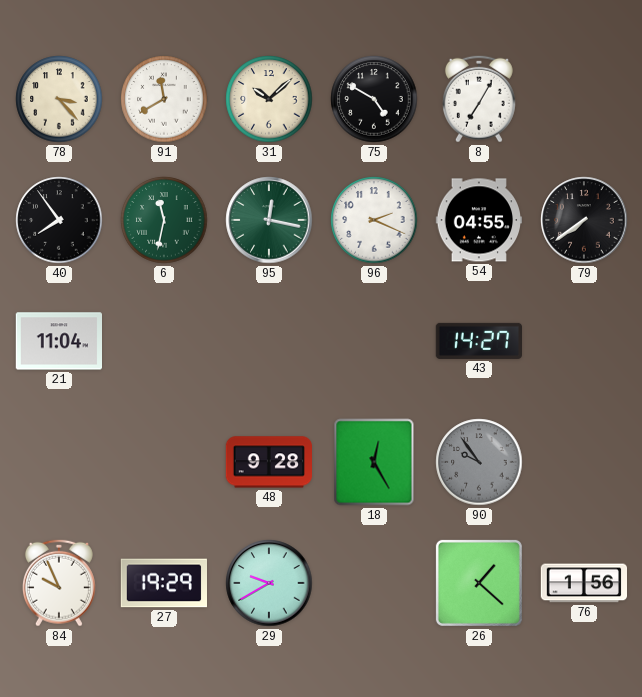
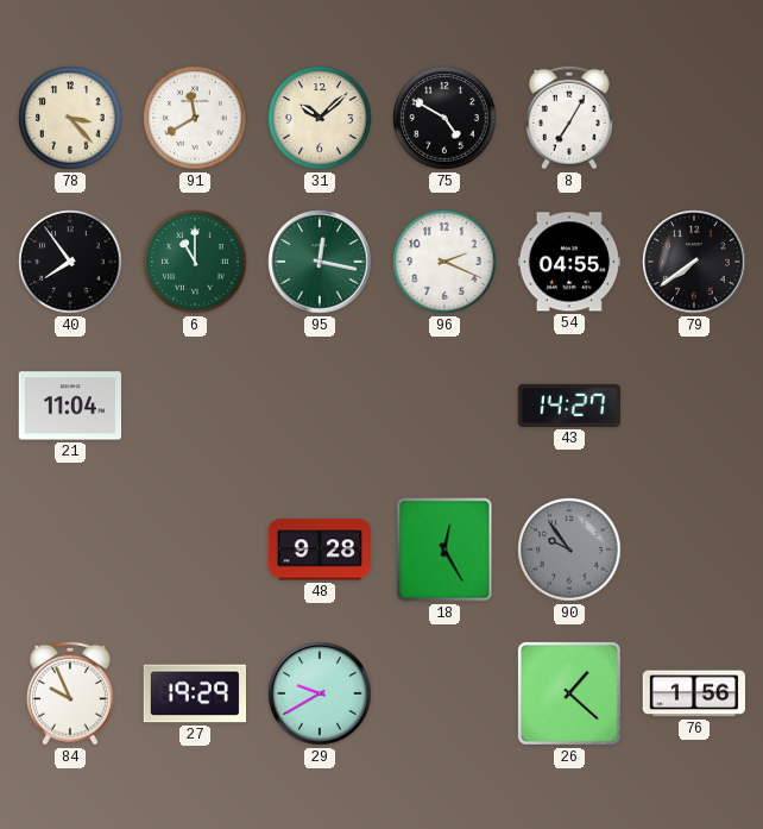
6: 11:32 -> 11:00
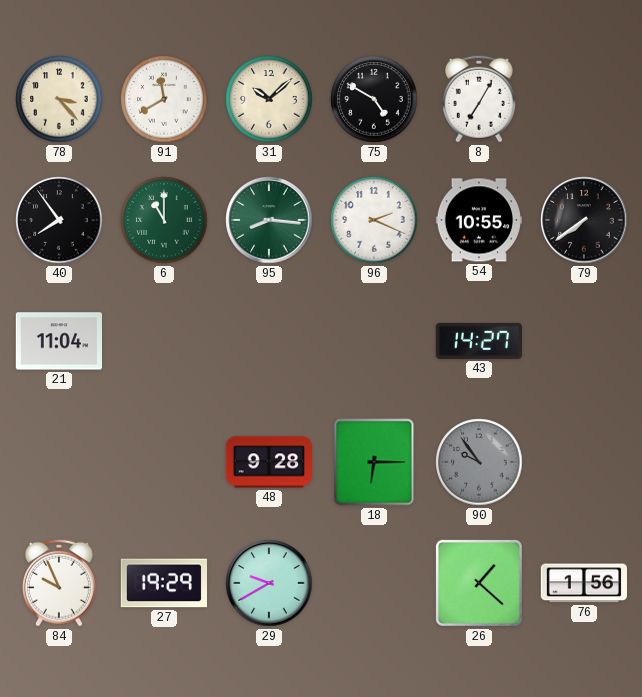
95: 12:17 -> 8:16
54: 04:55 -> 10:55
18: 12:25 -> 6:15
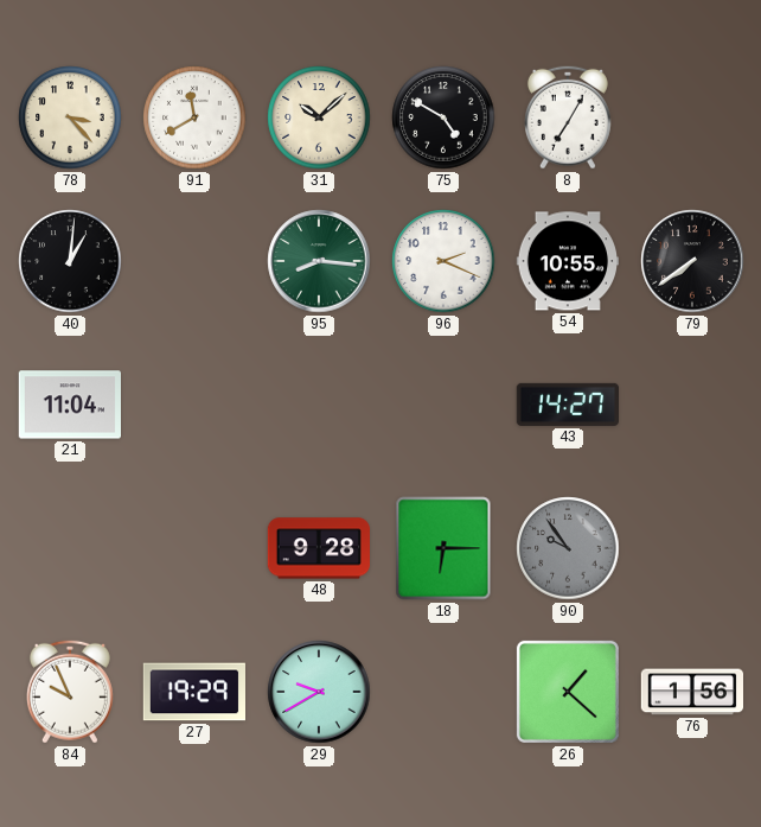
40: 7:54 -> 1:01
6: 11:00 -> none
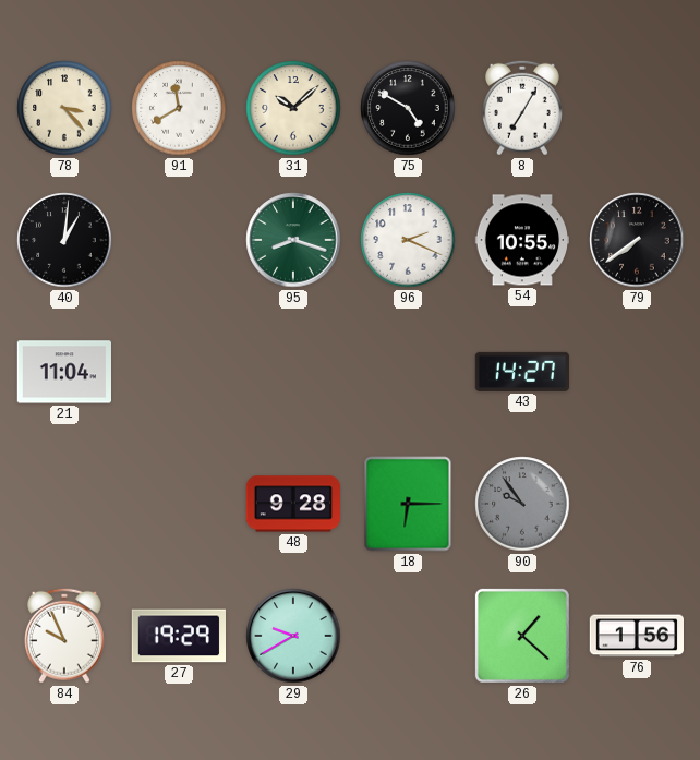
95: 8:16 -> 8:18
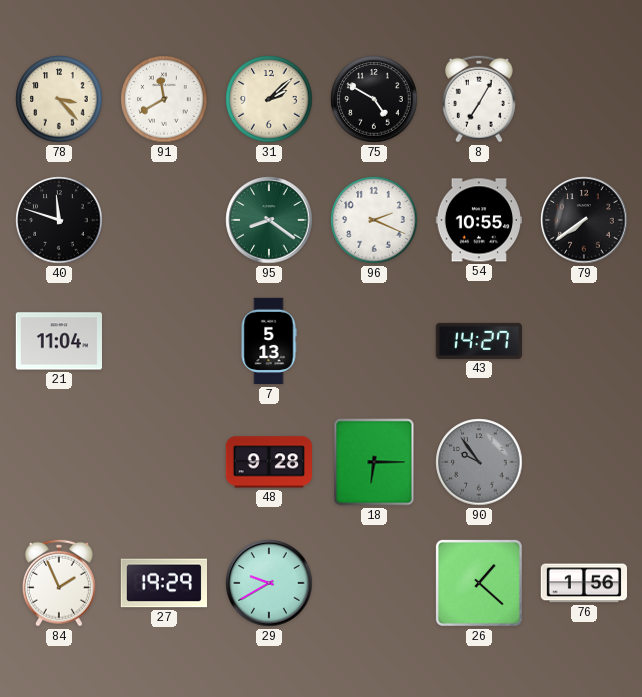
31: 10:08 -> 2:08
40: 1:01 -> 11:48
95: 8:18 -> 8:21
7: none -> 5:13
84: 9:56 -> 1:56
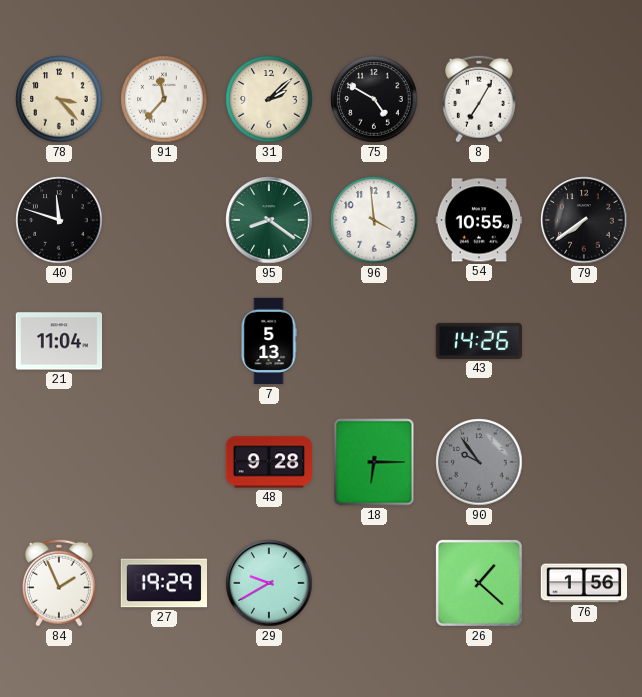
91: 11:40 -> 11:37
96: 2:19 -> 3:59
43: 14:27 -> 14:26
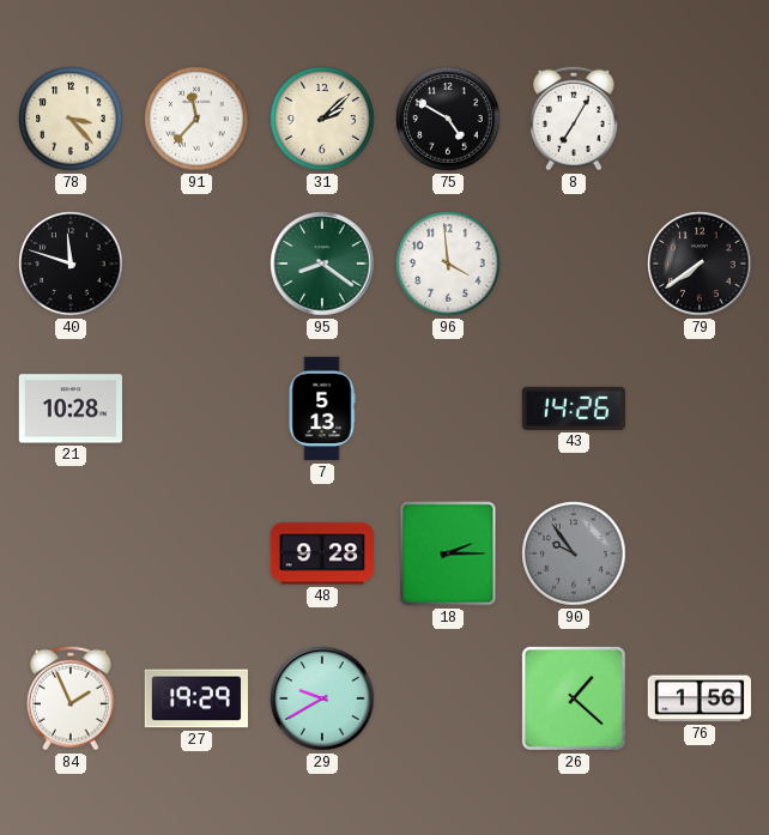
54: 10:55 -> none
21: 11:04 -> 10:28
18: 6:15 -> 2:15
